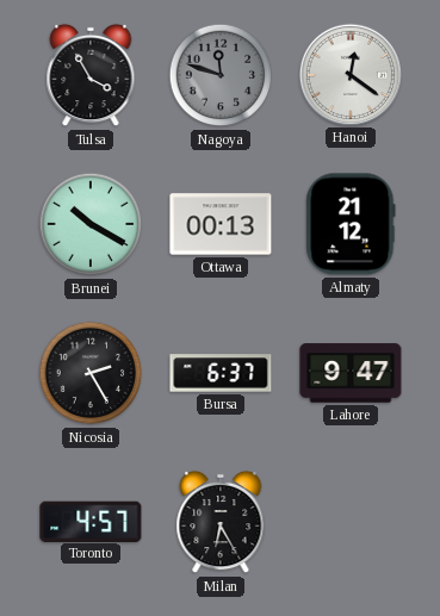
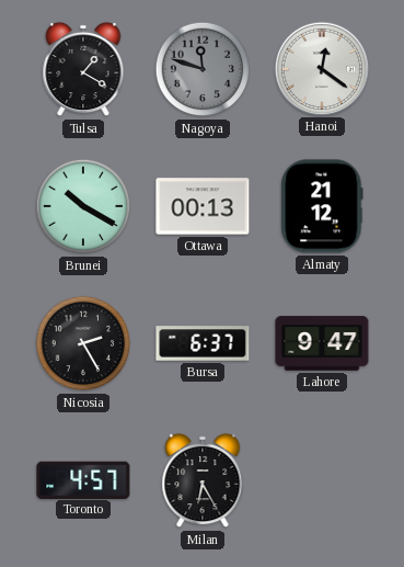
Tulsa: 3:55 -> 1:20
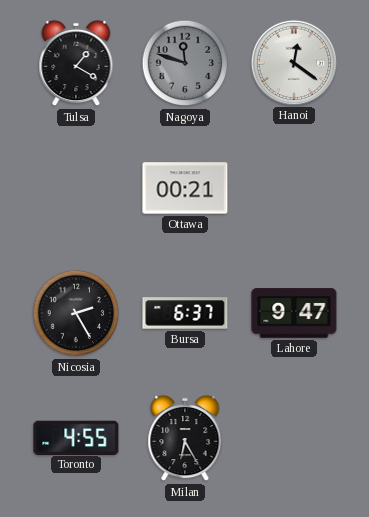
Brunei: 10:20 -> none
Ottawa: 00:13 -> 00:21
Almaty: 21:12 -> none
Toronto: 4:57 -> 4:55
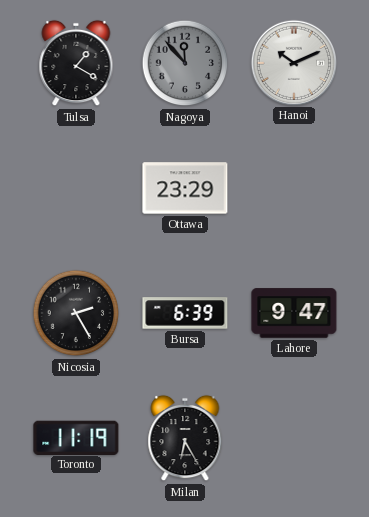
Nagoya: 11:48 -> 11:53
Hanoi: 12:21 -> 10:11
Ottawa: 00:21 -> 23:29
Bursa: 6:37 -> 6:39
Toronto: 4:55 -> 11:19
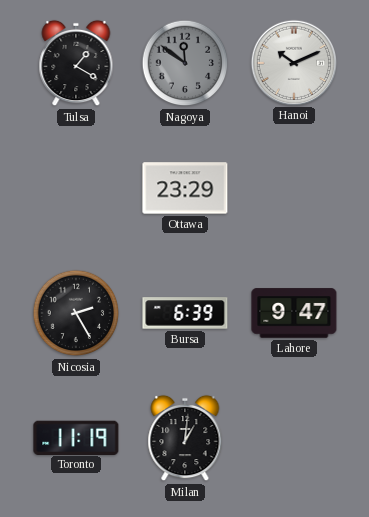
Nagoya: 11:53 -> 11:51
Milan: 6:25 -> 1:01
